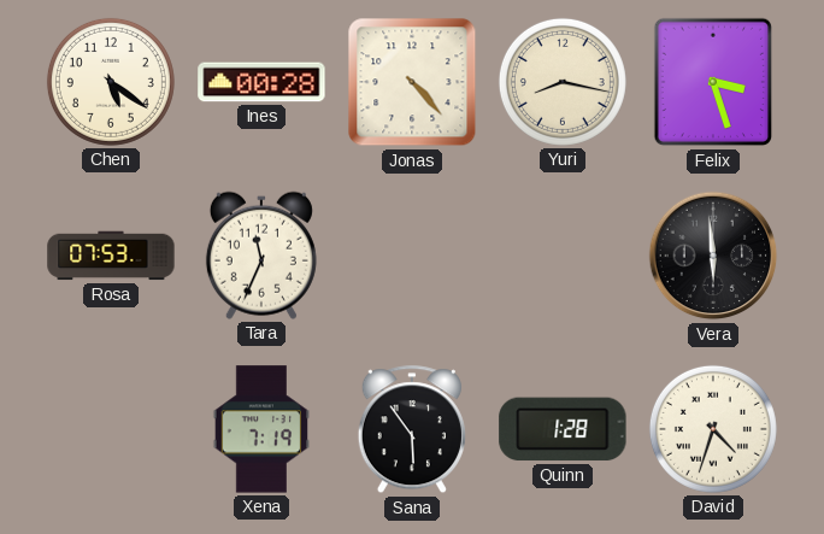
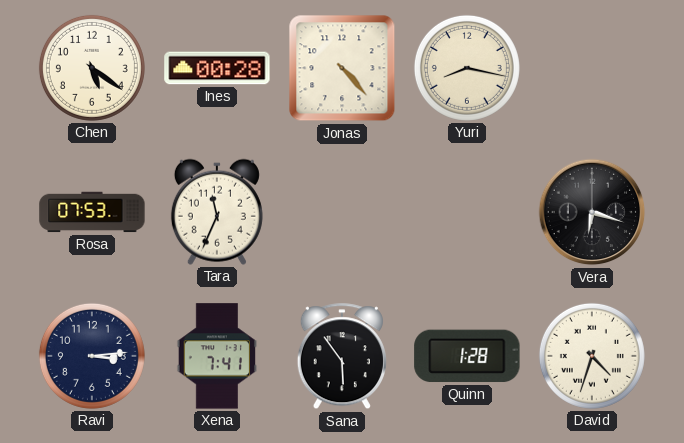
Felix: 3:27 -> none
Vera: 5:59 -> 6:18
Ravi: none -> 3:14
Xena: 7:19 -> 7:41
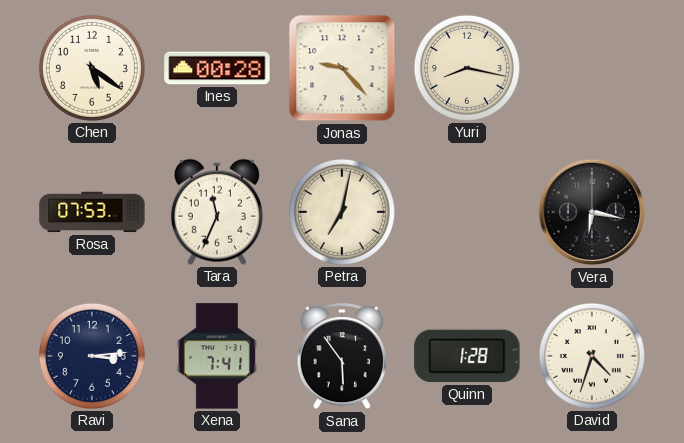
Jonas: 4:23 -> 9:23
Petra: none -> 7:02
Vera: 6:18 -> 6:17
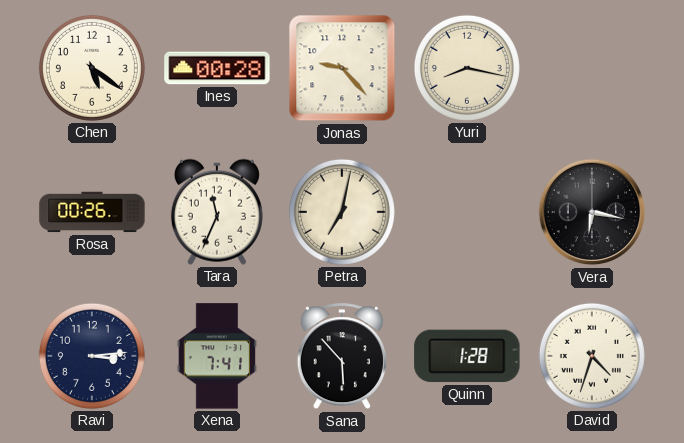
Rosa: 07:53 -> 00:26
Sana: 5:54 -> 5:53
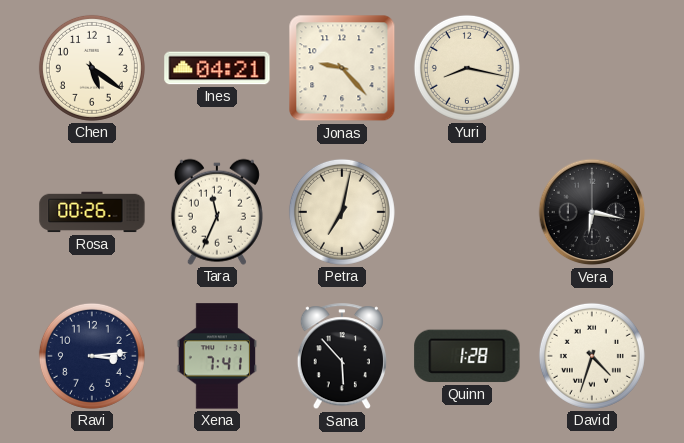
Ines: 00:28 -> 04:21
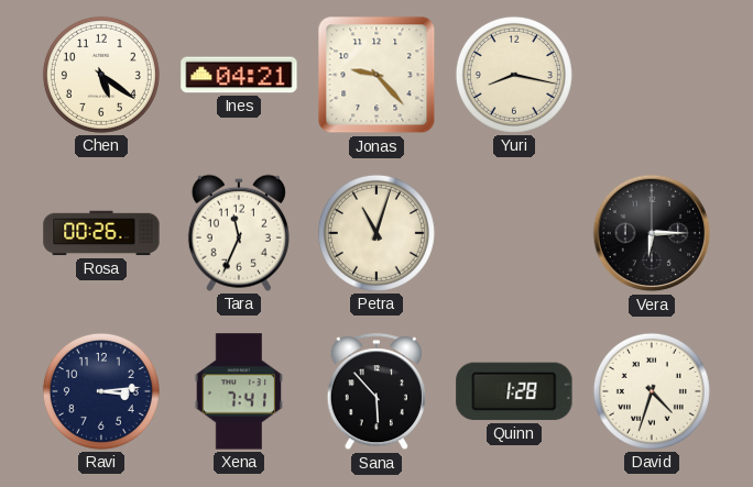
Petra: 7:02 -> 11:03
Vera: 6:17 -> 6:15
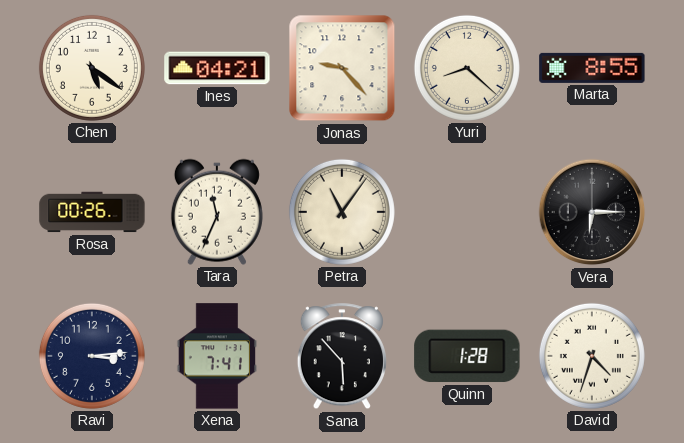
Yuri: 8:17 -> 8:22
Marta: none -> 8:55
Petra: 11:03 -> 11:06
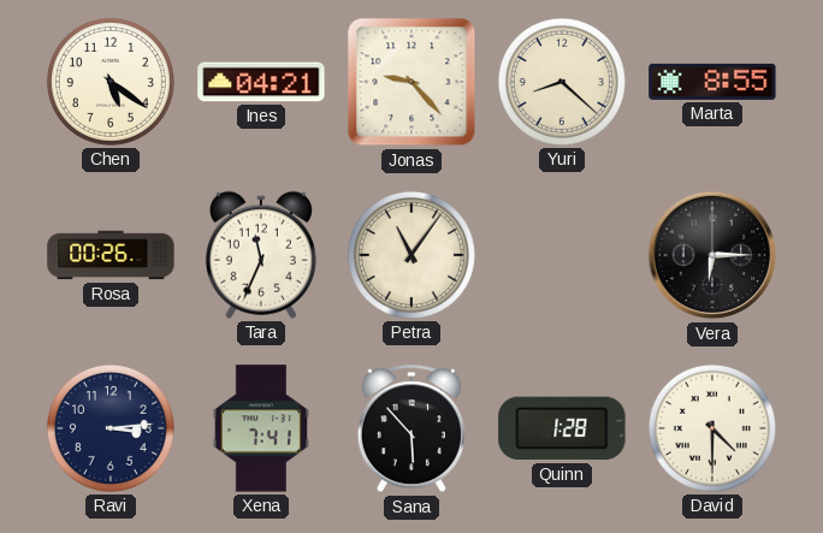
David: 4:33 -> 4:30
